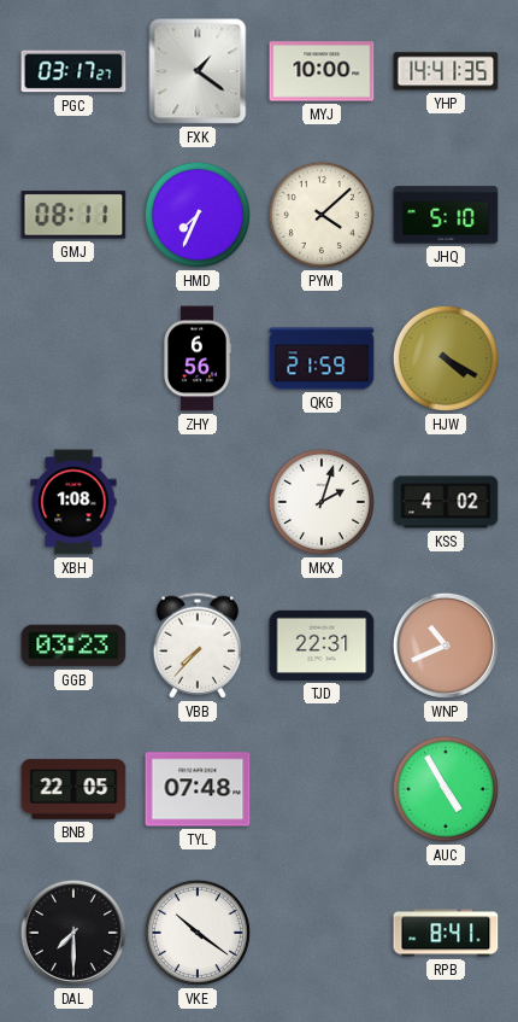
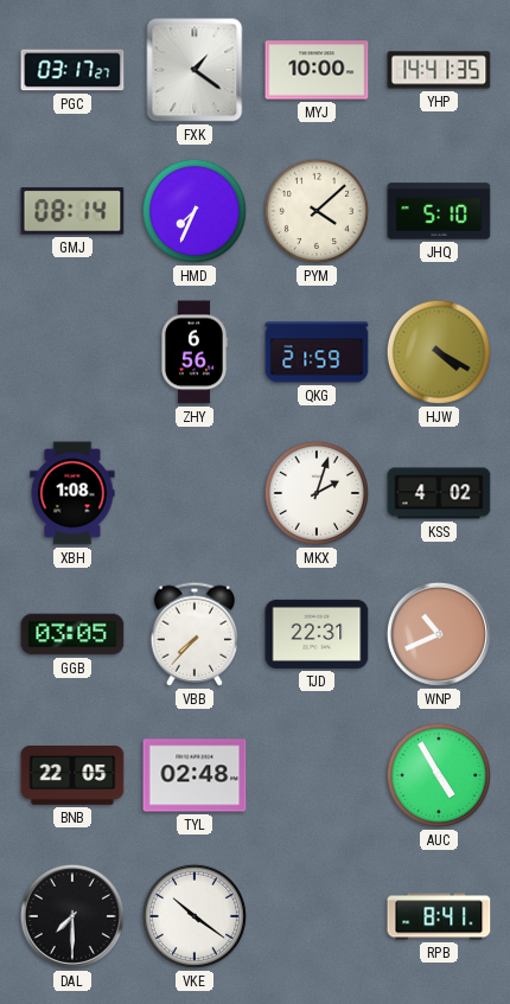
GMJ: 08:11 -> 08:14
GGB: 03:23 -> 03:05
TYL: 07:48 -> 02:48
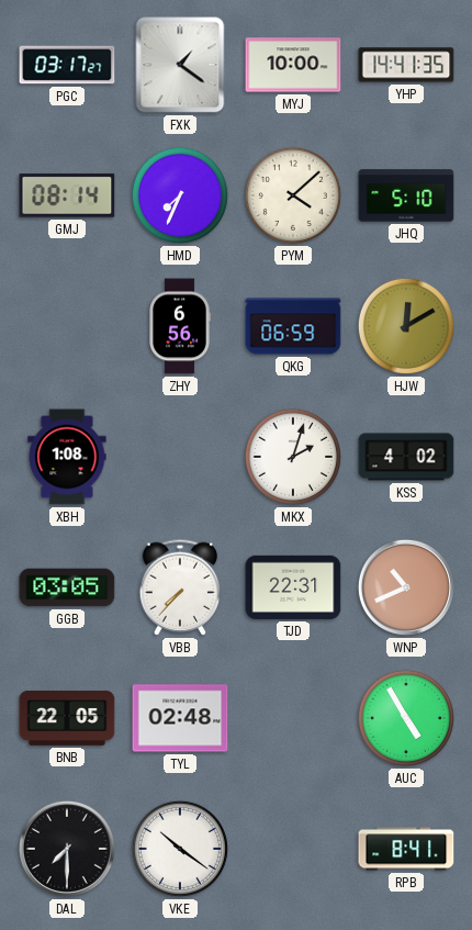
QKG: 21:59 -> 06:59
HJW: 4:20 -> 12:10
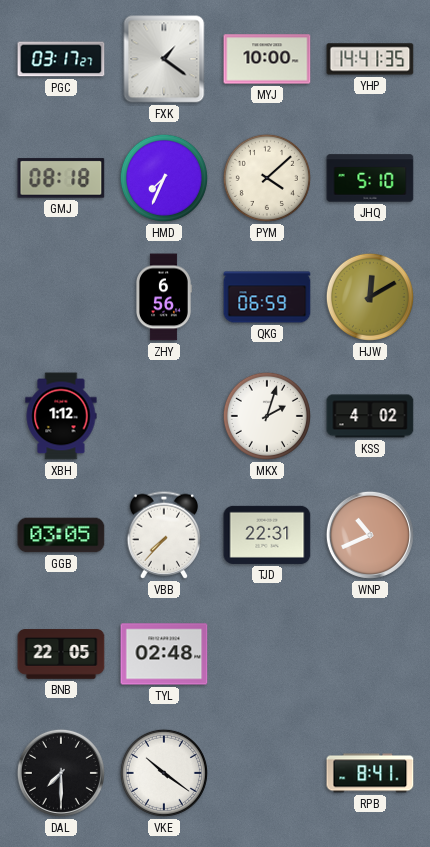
GMJ: 08:14 -> 08:18
XBH: 1:08 -> 1:12
AUC: 4:55 -> none
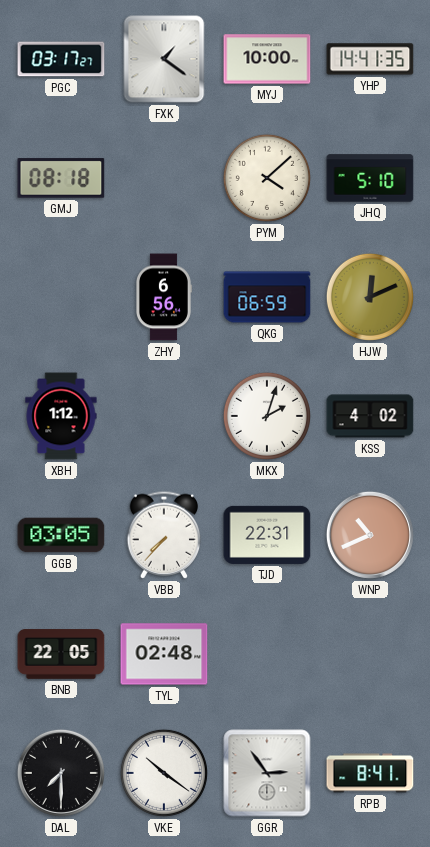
HMD: 7:34 -> none
HJW: 12:10 -> 12:11
GGR: none -> 2:54
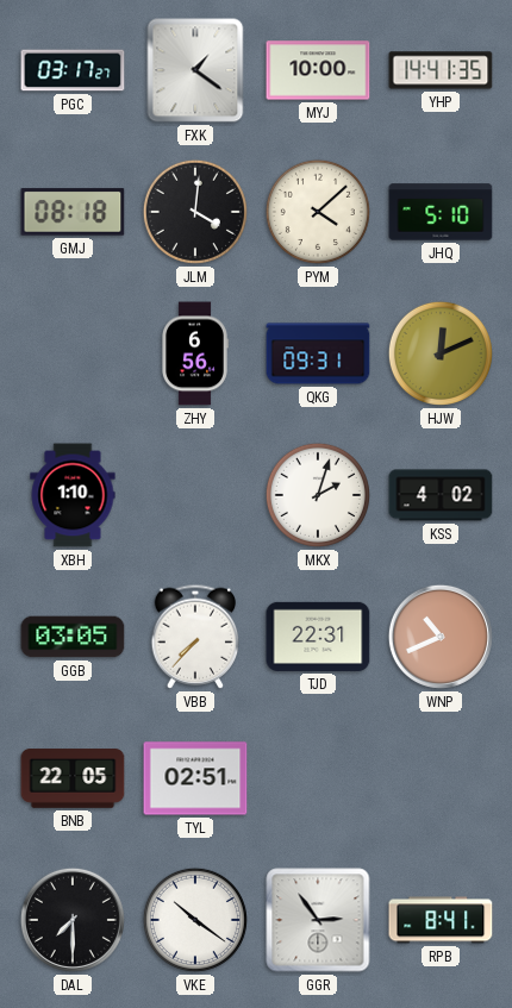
JLM: none -> 4:01
QKG: 06:59 -> 09:31
XBH: 1:12 -> 1:10
TYL: 02:48 -> 02:51
